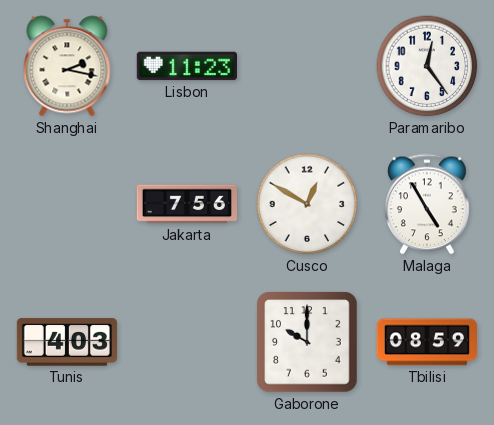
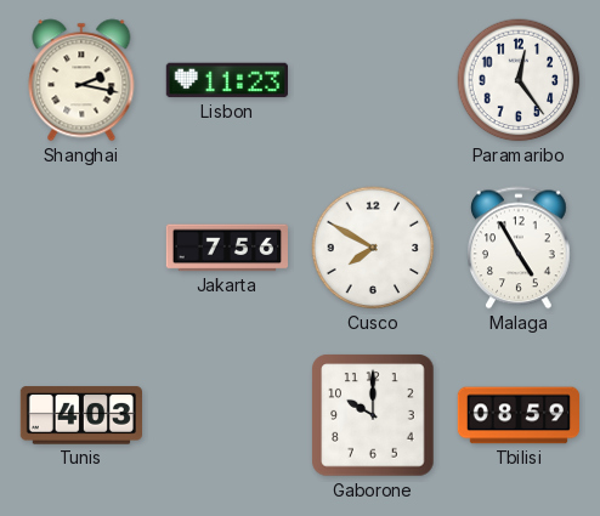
Cusco: 12:50 -> 7:50
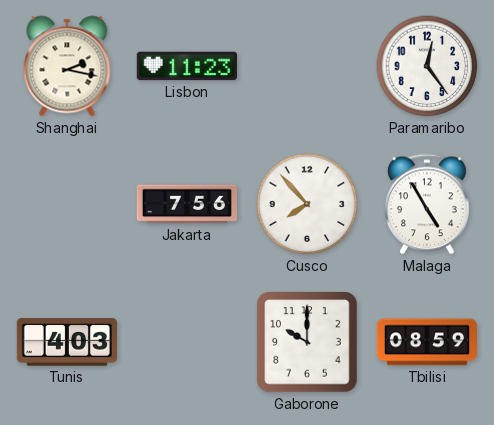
Cusco: 7:50 -> 7:53
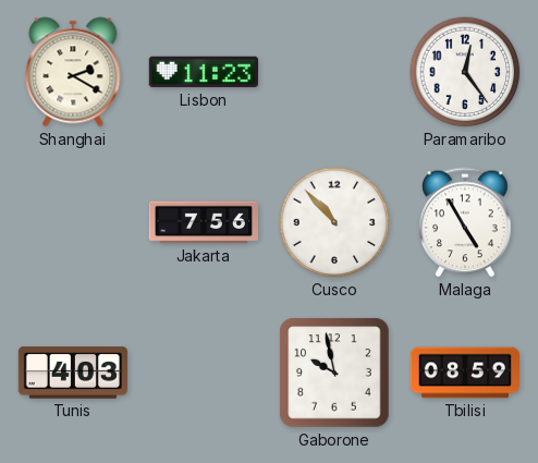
Shanghai: 2:17 -> 2:20
Cusco: 7:53 -> 10:53
Gaborone: 10:00 -> 9:58
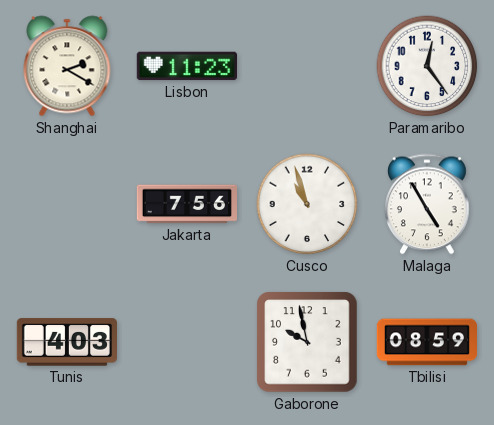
Cusco: 10:53 -> 10:57
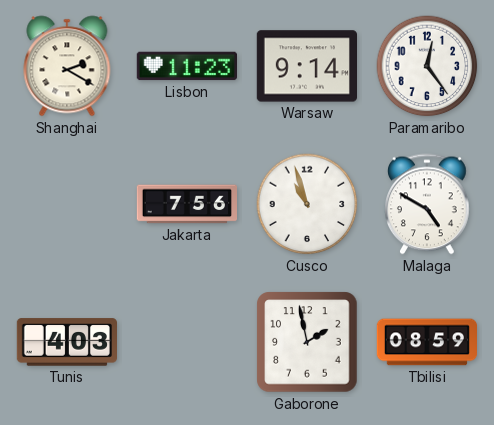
Warsaw: none -> 9:14
Malaga: 4:55 -> 4:50
Gaborone: 9:58 -> 1:58
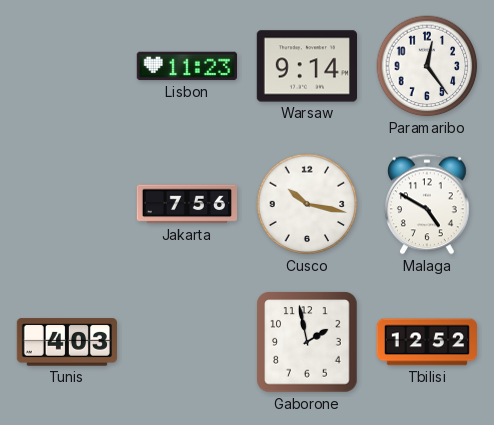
Shanghai: 2:20 -> none
Cusco: 10:57 -> 10:17
Tbilisi: 08:59 -> 12:52
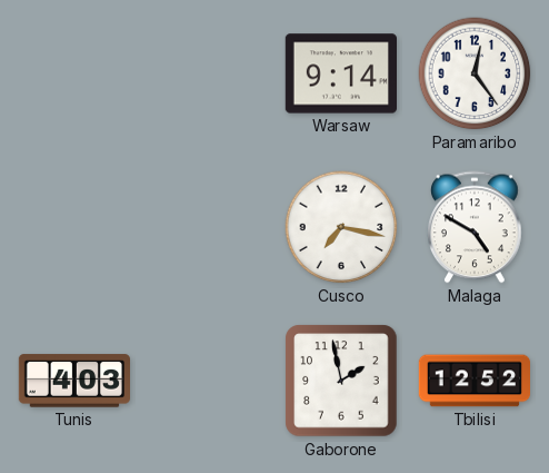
Lisbon: 11:23 -> none
Jakarta: 7:56 -> none
Cusco: 10:17 -> 7:17
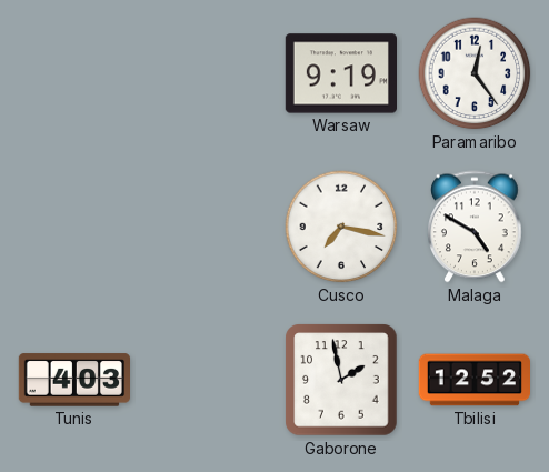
Warsaw: 9:14 -> 9:19
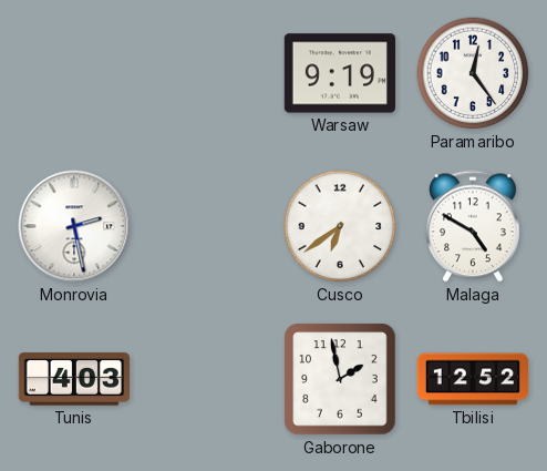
Monrovia: none -> 2:28
Cusco: 7:17 -> 6:39
